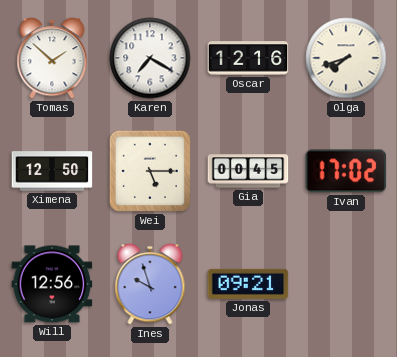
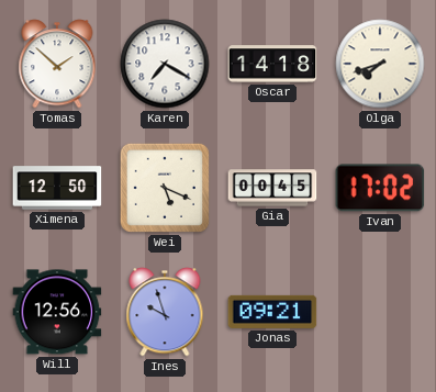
Oscar: 12:16 -> 14:18
Wei: 5:15 -> 5:19
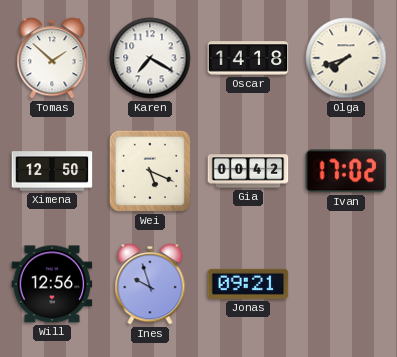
Gia: 00:45 -> 00:42
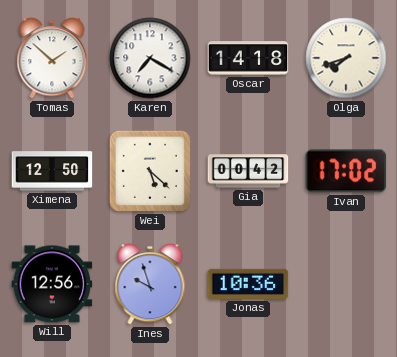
Wei: 5:19 -> 5:22
Jonas: 09:21 -> 10:36
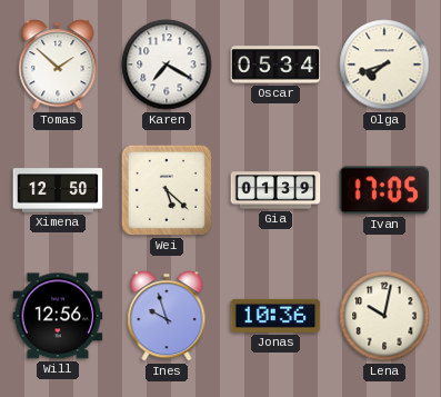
Oscar: 14:18 -> 05:34
Gia: 00:42 -> 01:39
Ivan: 17:02 -> 17:05
Lena: none -> 10:02
